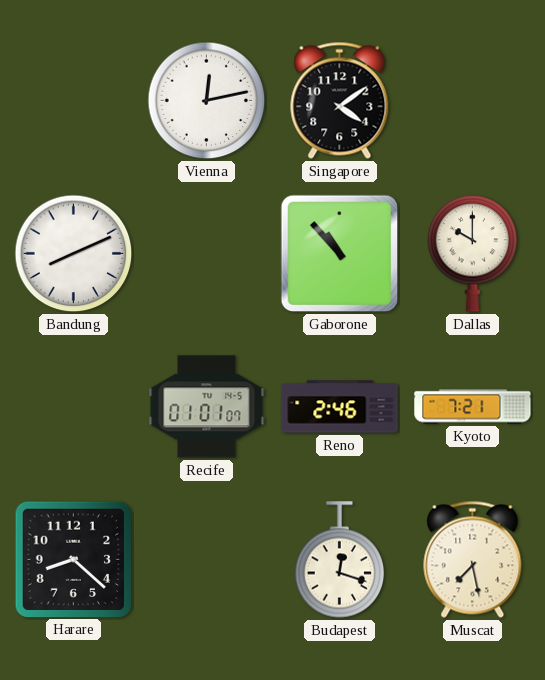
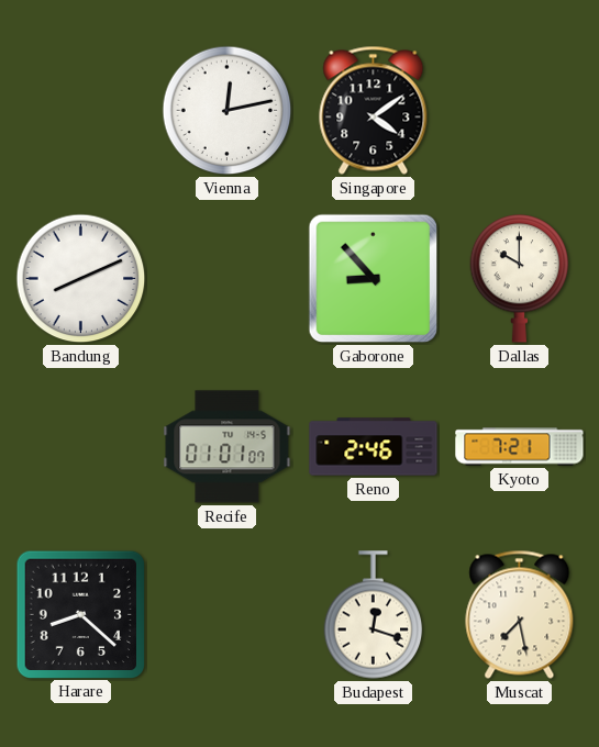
Gaborone: 10:53 -> 8:53
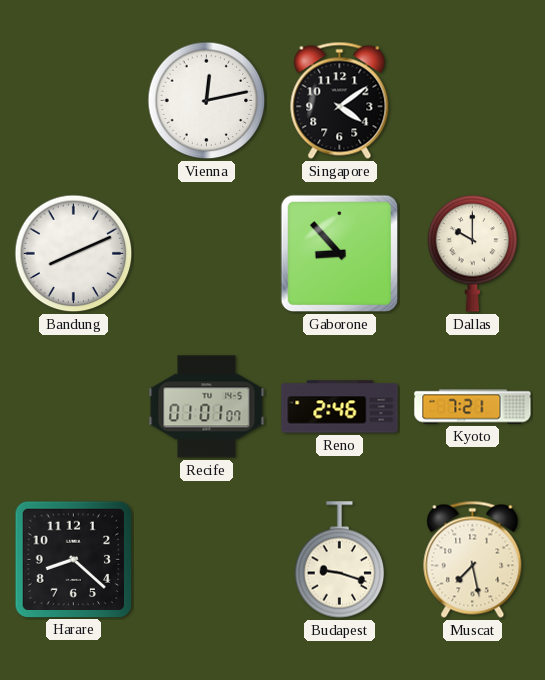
Budapest: 12:18 -> 9:18
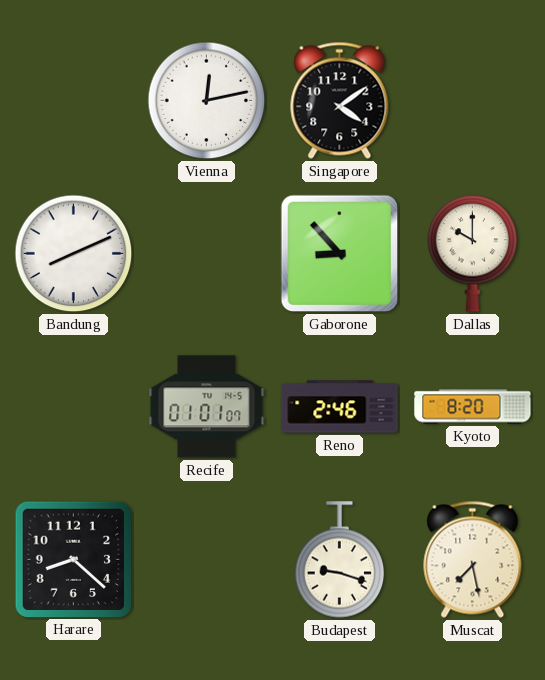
Kyoto: 7:21 -> 8:20
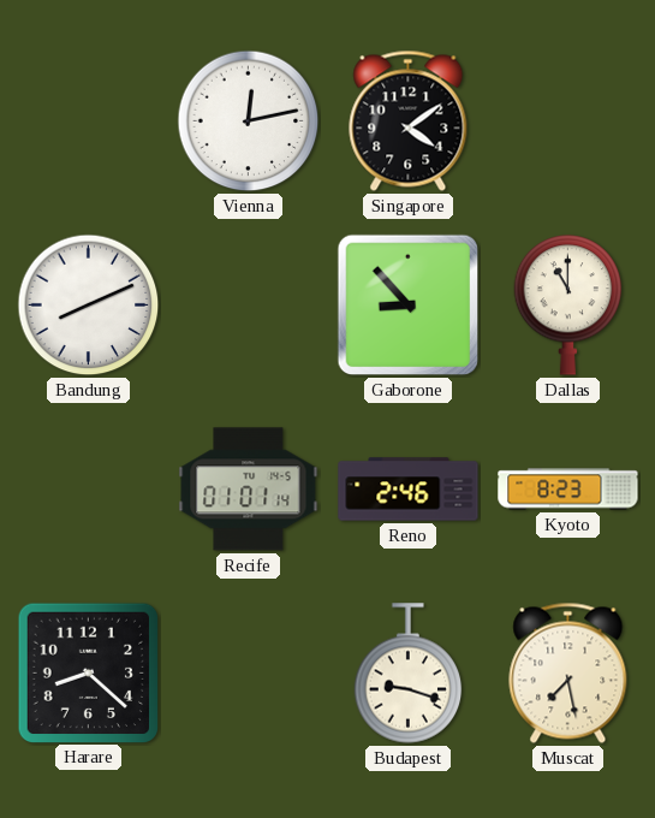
Dallas: 10:00 -> 11:00
Recife: 01:01:07 -> 01:01:14
Kyoto: 8:20 -> 8:23
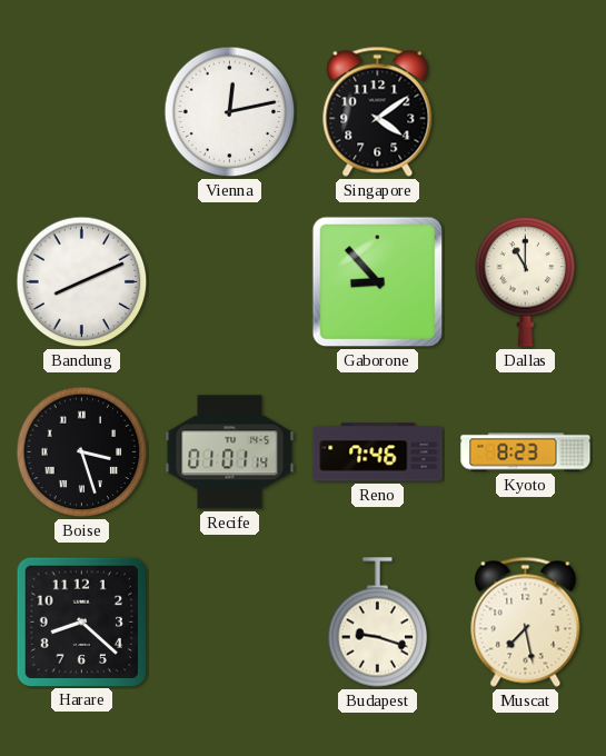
Boise: none -> 3:27
Reno: 2:46 -> 7:46
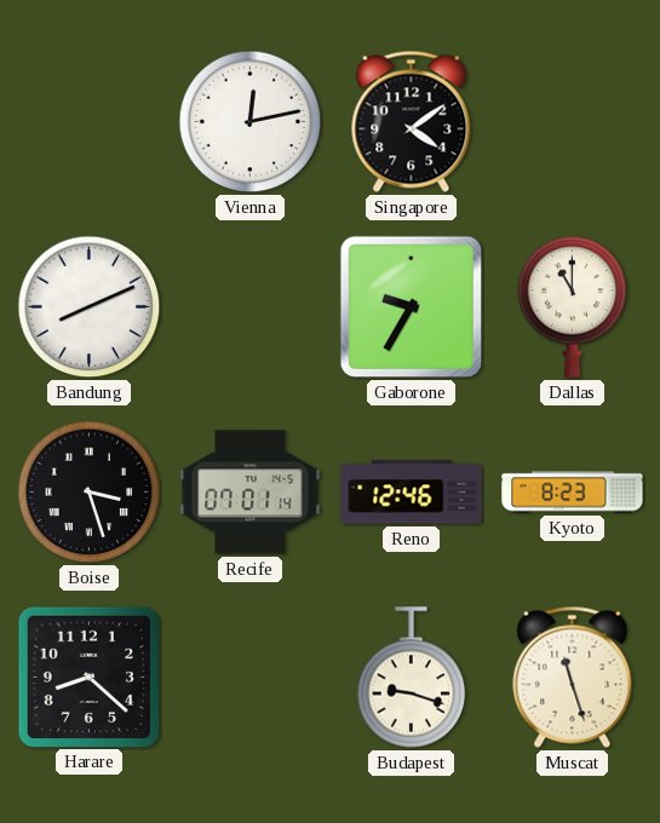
Gaborone: 8:53 -> 9:35
Recife: 01:01 -> 07:01
Reno: 7:46 -> 12:46
Muscat: 7:28 -> 11:27
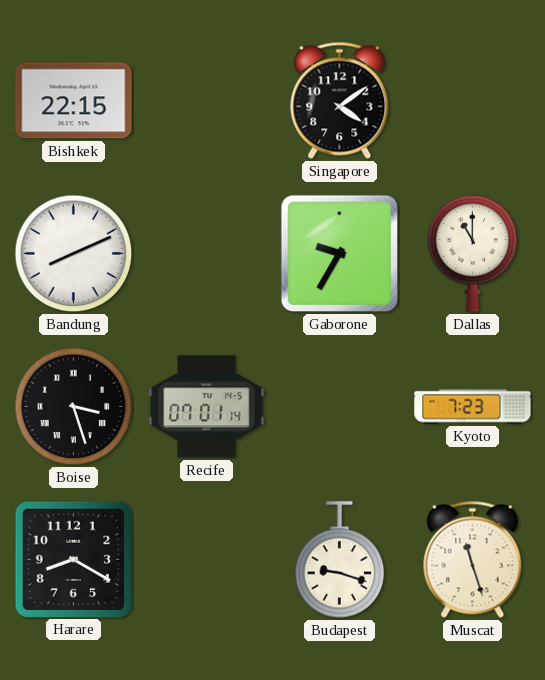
Bishkek: none -> 22:15
Vienna: 12:13 -> none
Reno: 12:46 -> none
Kyoto: 8:23 -> 7:23
Harare: 8:22 -> 8:20
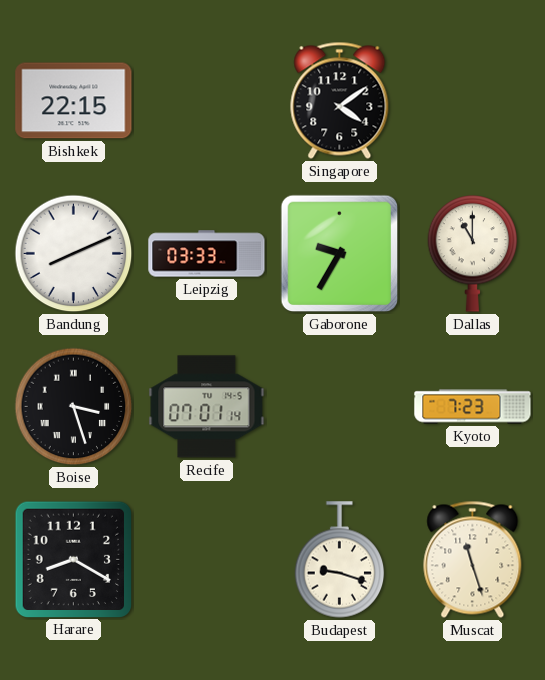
Leipzig: none -> 03:33
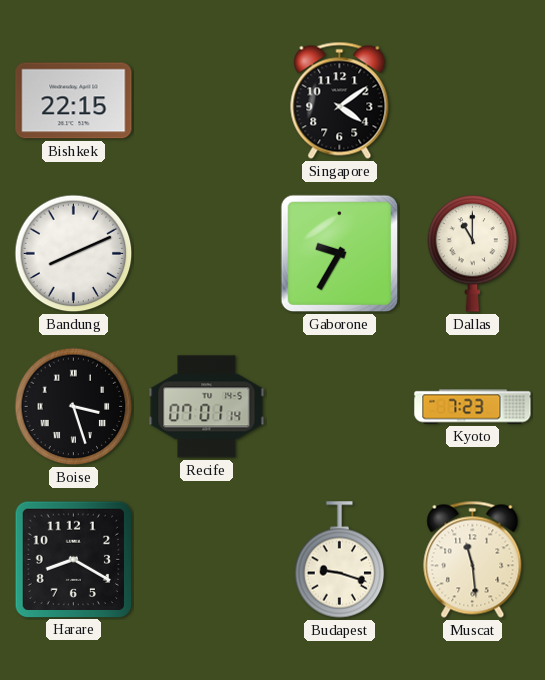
Leipzig: 03:33 -> none
Muscat: 11:27 -> 11:29
